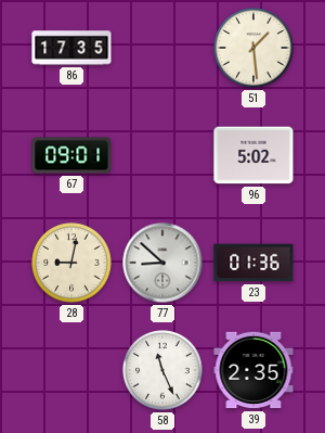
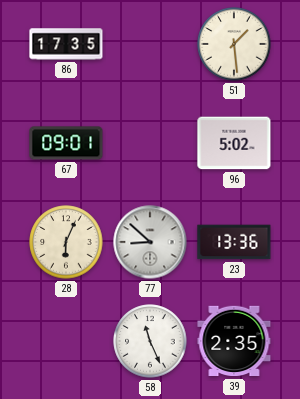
28: 9:02 -> 6:04
23: 01:36 -> 13:36
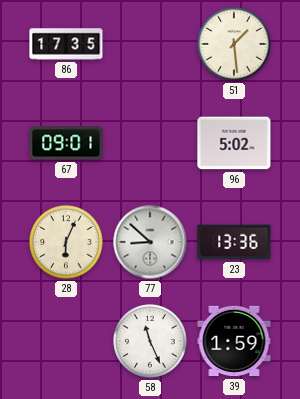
39: 2:35 -> 1:59
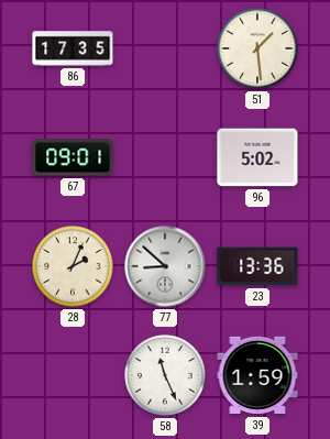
28: 6:04 -> 2:04
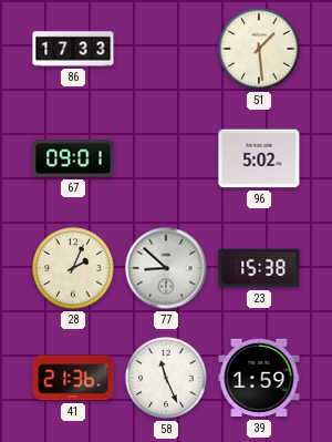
86: 17:35 -> 17:33
23: 13:36 -> 15:38
41: none -> 21:36
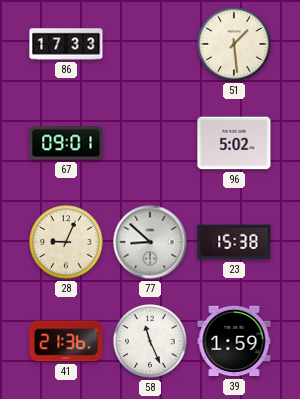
28: 2:04 -> 9:04
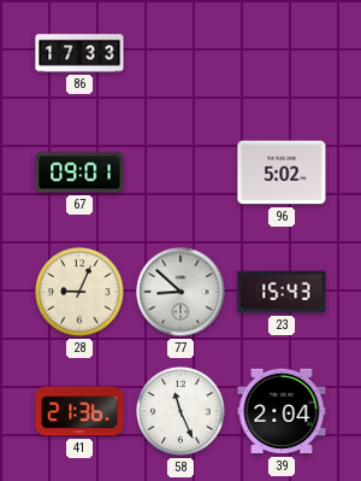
51: 1:29 -> none
23: 15:38 -> 15:43
39: 1:59 -> 2:04
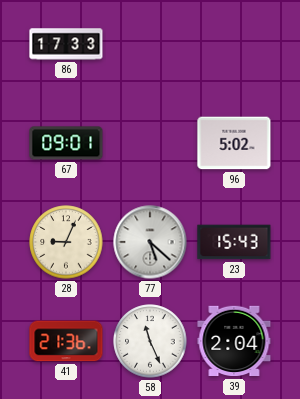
77: 8:52 -> 5:22
